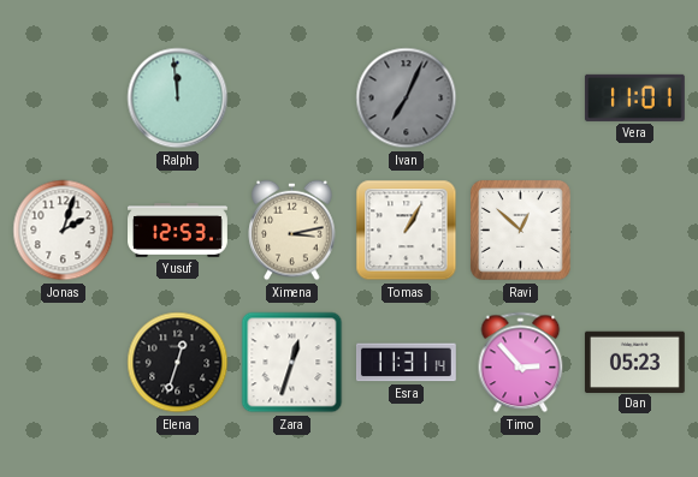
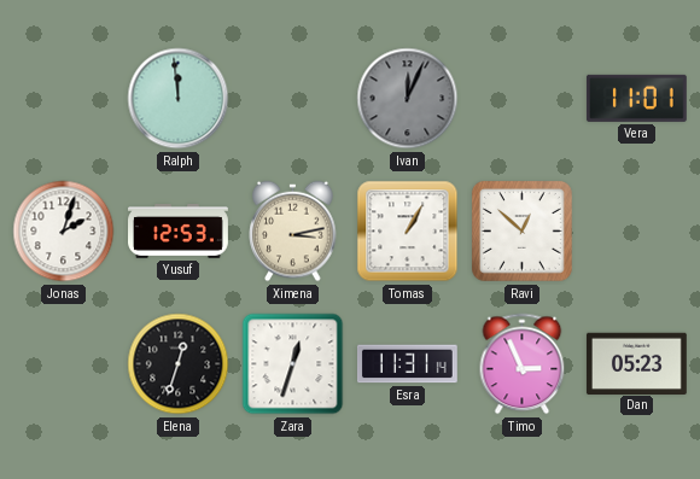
Ivan: 7:04 -> 12:04
Timo: 2:53 -> 2:56
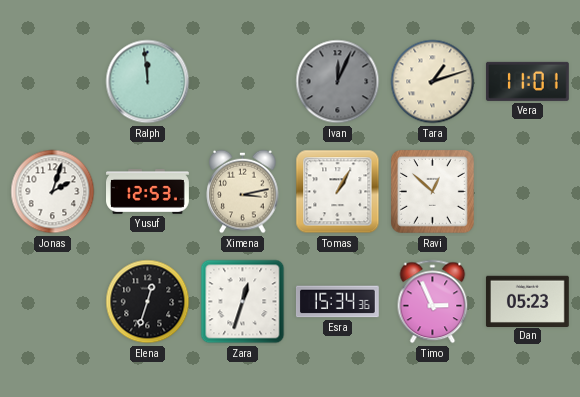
Tara: none -> 1:12
Esra: 11:31 -> 15:34
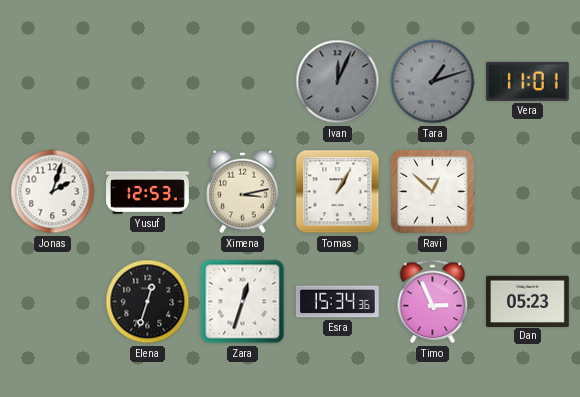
Ralph: 11:59 -> none
Tara dial: cream -> grey
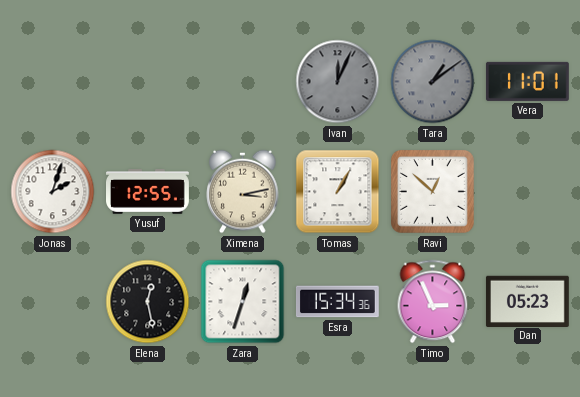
Tara: 1:12 -> 1:09
Yusuf: 12:53 -> 12:55
Elena: 12:33 -> 12:28
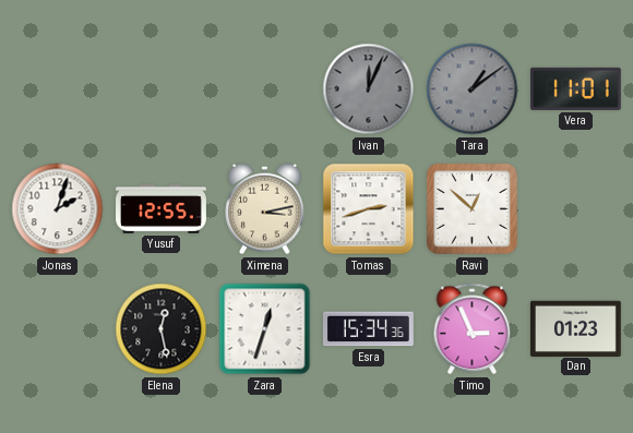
Tomas: 1:05 -> 2:42
Dan: 05:23 -> 01:23
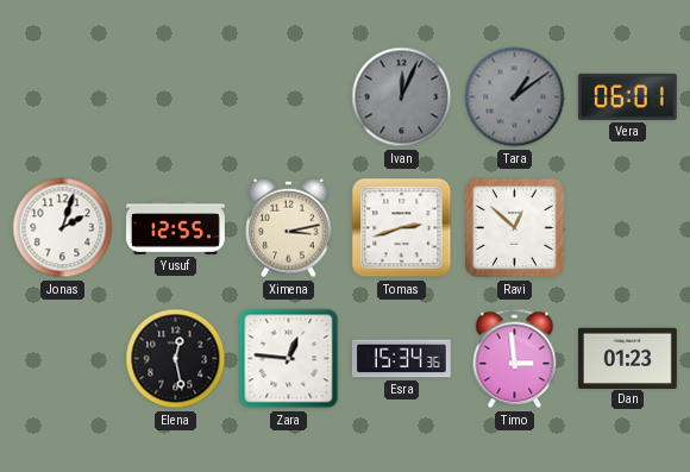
Vera: 11:01 -> 06:01
Zara: 12:33 -> 12:46
Timo: 2:56 -> 2:59
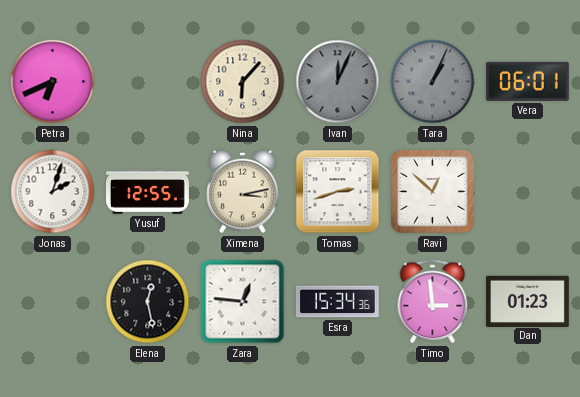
Petra: none -> 6:41
Nina: none -> 6:07
Tara: 1:09 -> 1:04
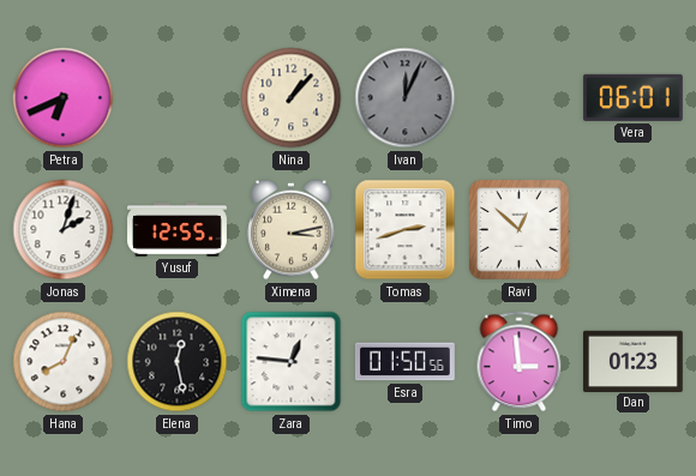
Nina: 6:07 -> 1:07
Tara: 1:04 -> none
Hana: none -> 8:04
Esra: 15:34 -> 01:50
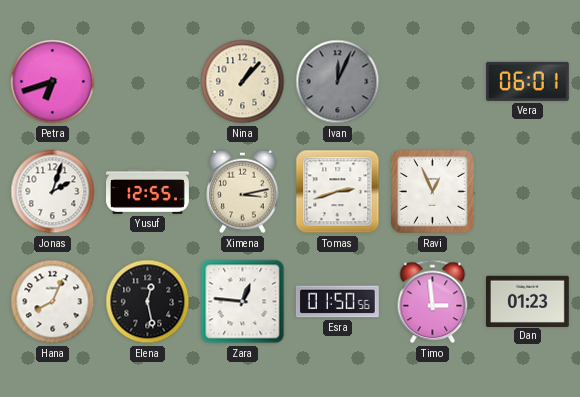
Petra: 6:41 -> 6:42
Ravi: 12:52 -> 12:56
